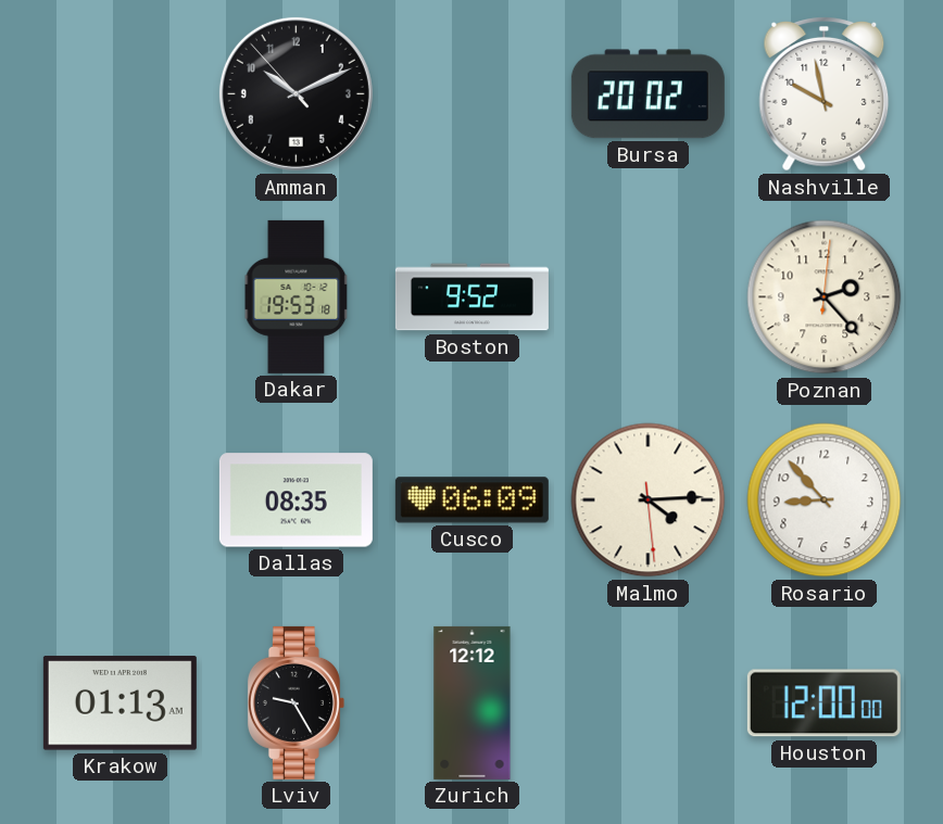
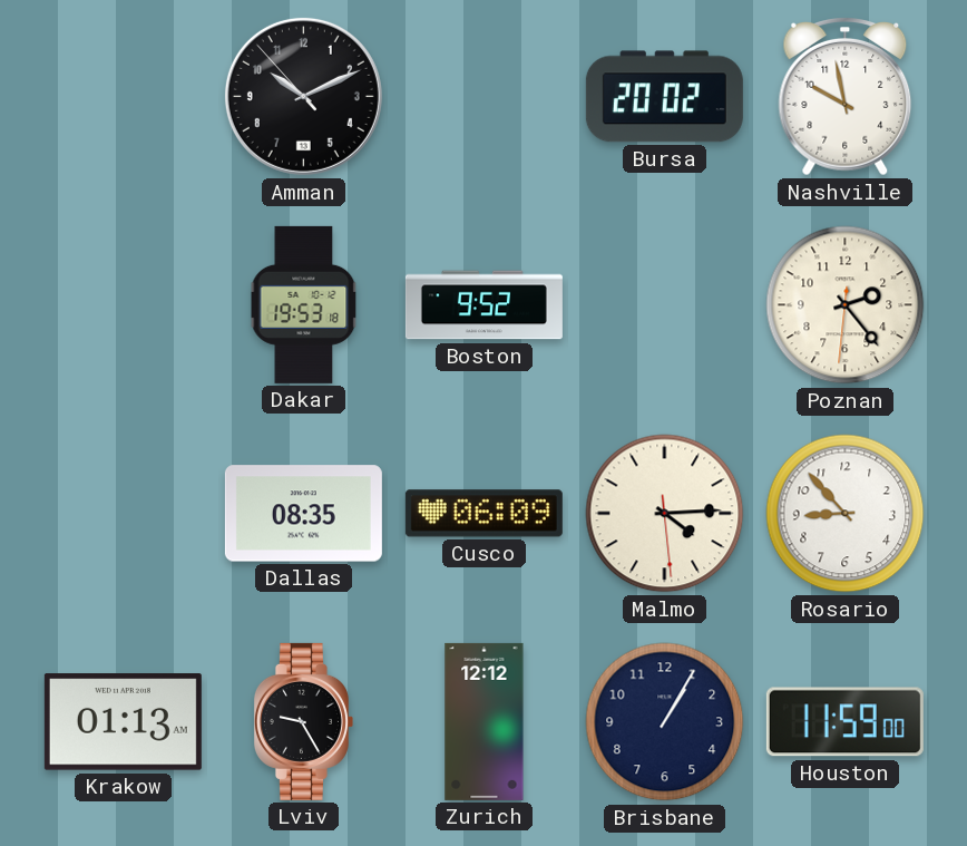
Poznan: 2:23:01 -> 2:23:31
Brisbane: none -> 1:05
Houston: 12:00 -> 11:59
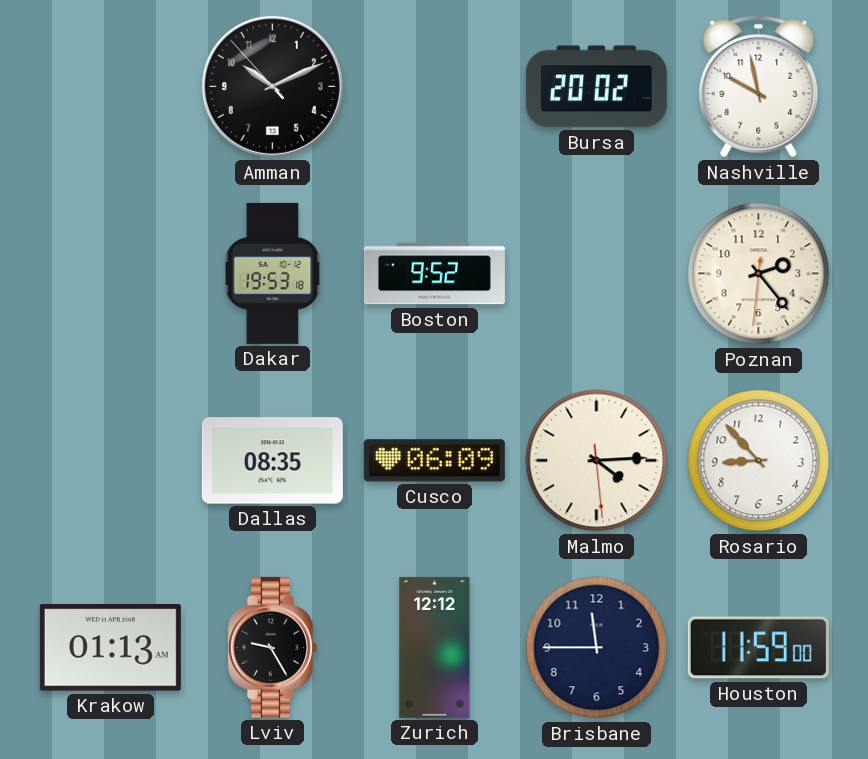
Brisbane: 1:05 -> 11:45
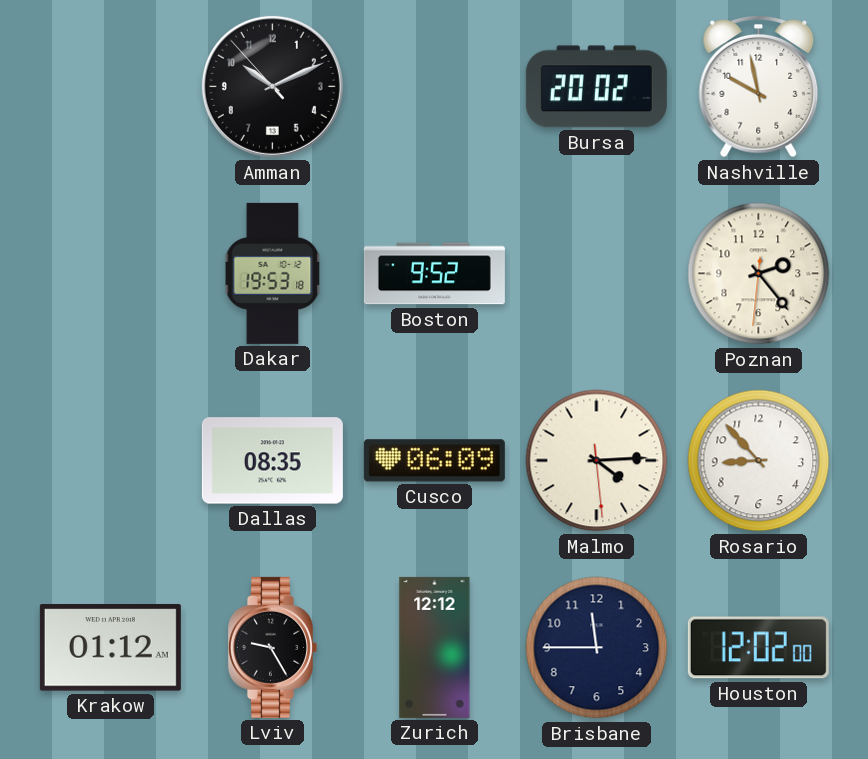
Krakow: 01:13 -> 01:12
Houston: 11:59 -> 12:02
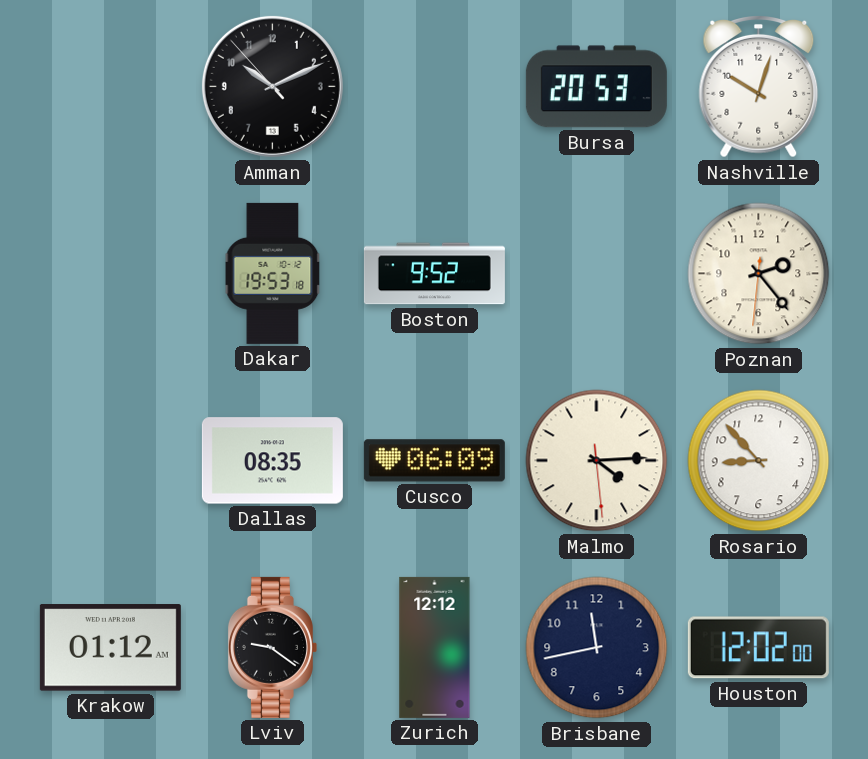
Bursa: 20:02 -> 20:53
Nashville: 9:58 -> 10:03
Lviv: 9:25 -> 9:21
Brisbane: 11:45 -> 11:43
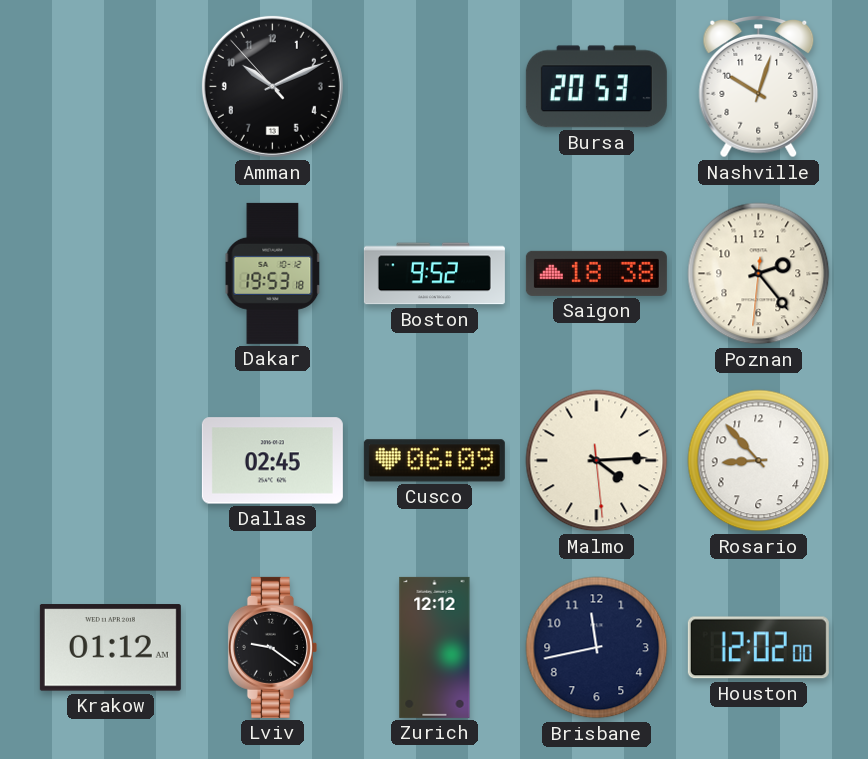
Saigon: none -> 18:38
Dallas: 08:35 -> 02:45
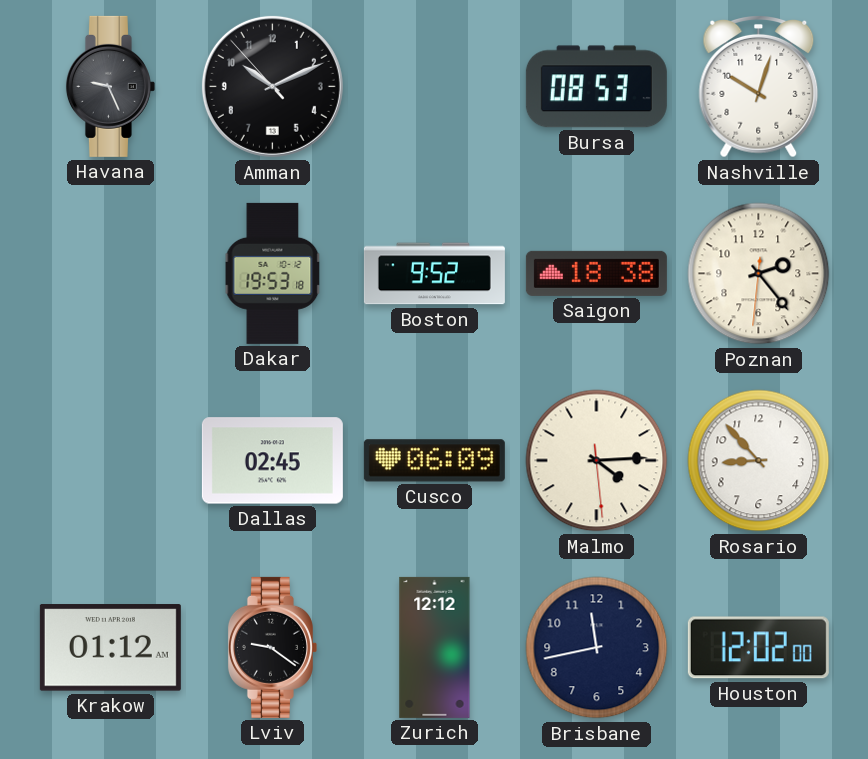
Havana: none -> 9:26
Bursa: 20:53 -> 08:53
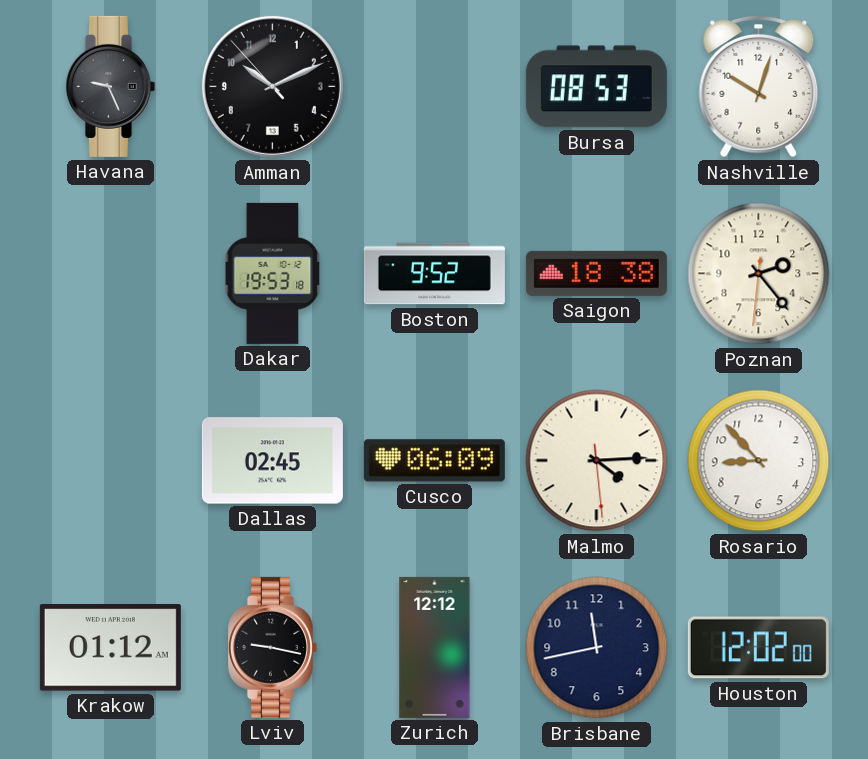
Lviv: 9:21 -> 9:17
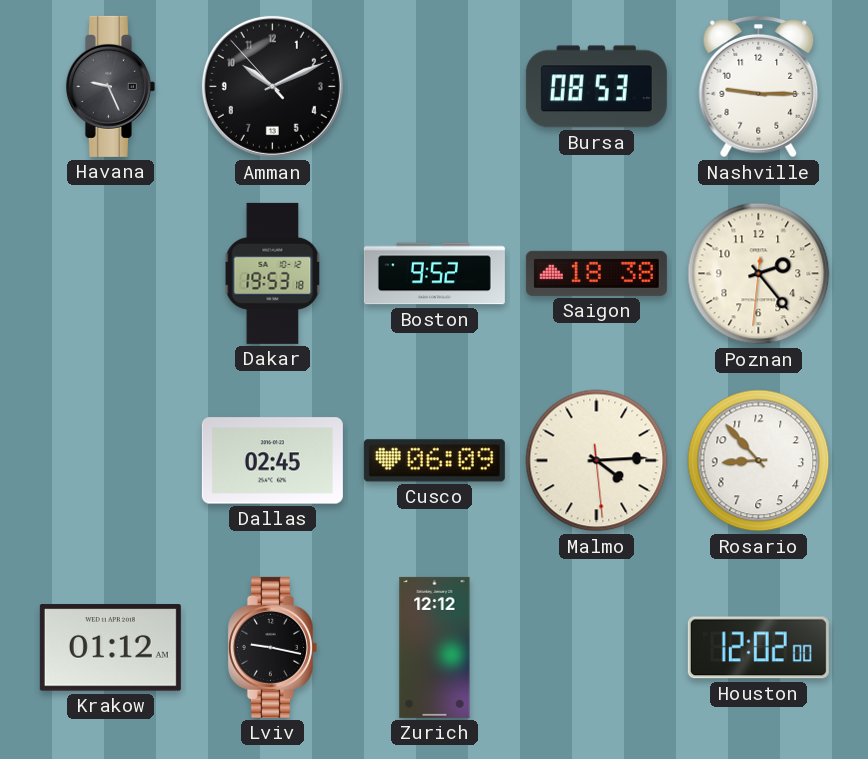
Nashville: 10:03 -> 9:15
Brisbane: 11:43 -> none
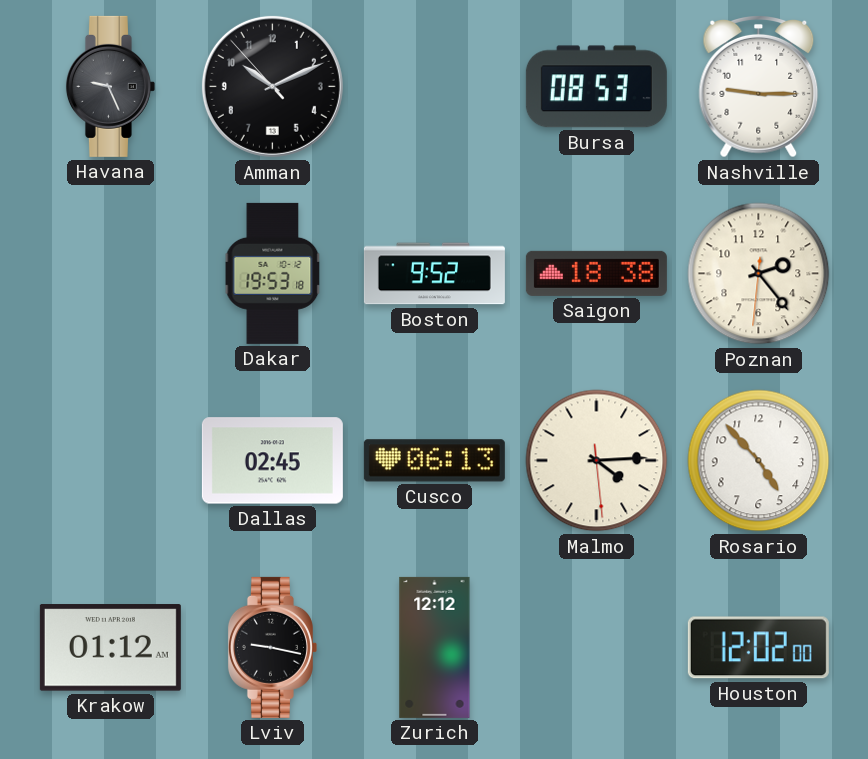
Cusco: 06:09 -> 06:13
Rosario: 8:53 -> 4:53
